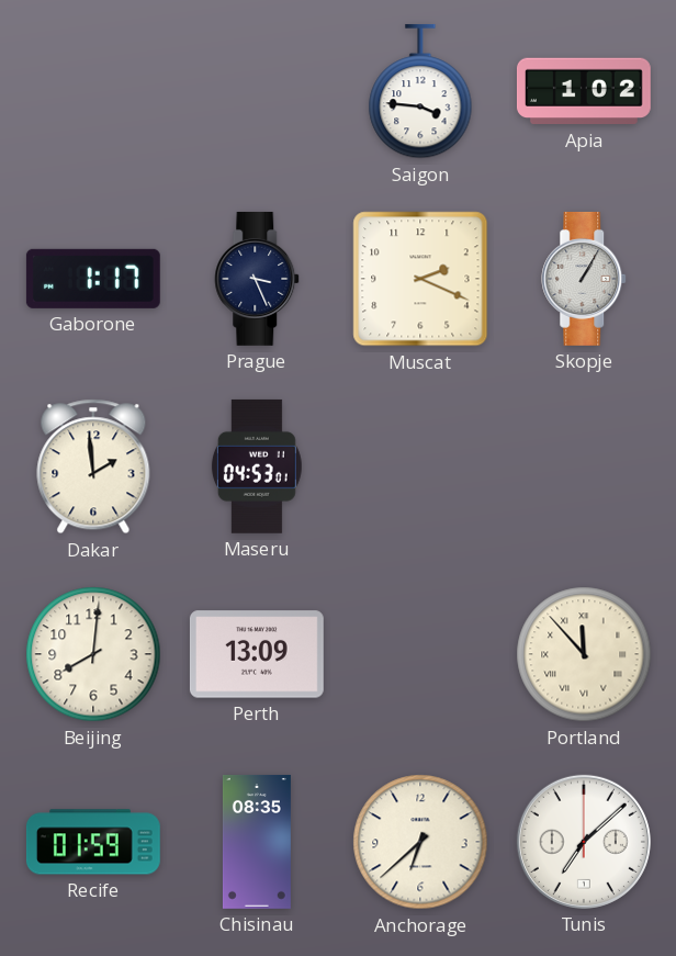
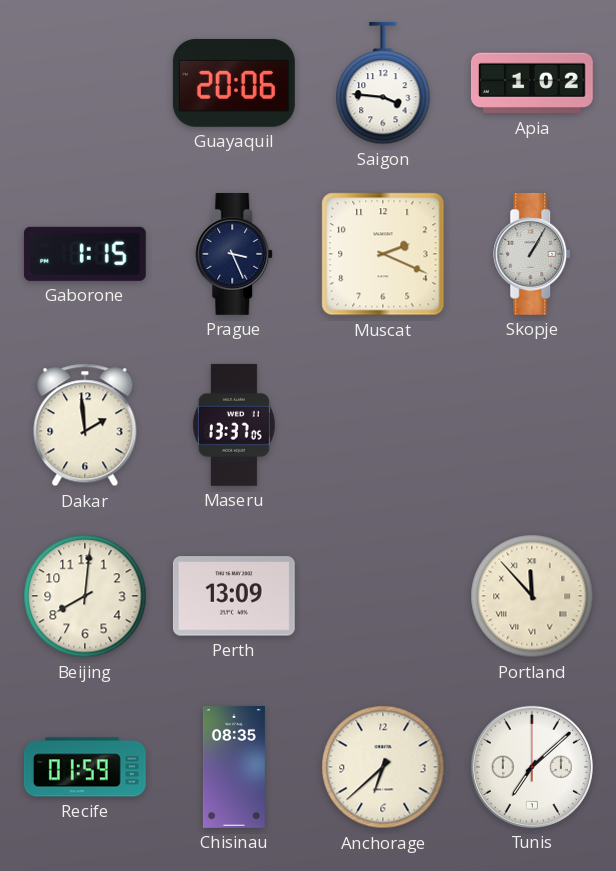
Guayaquil: none -> 20:06
Gaborone: 1:17 -> 1:15
Maseru: 04:53 -> 13:37
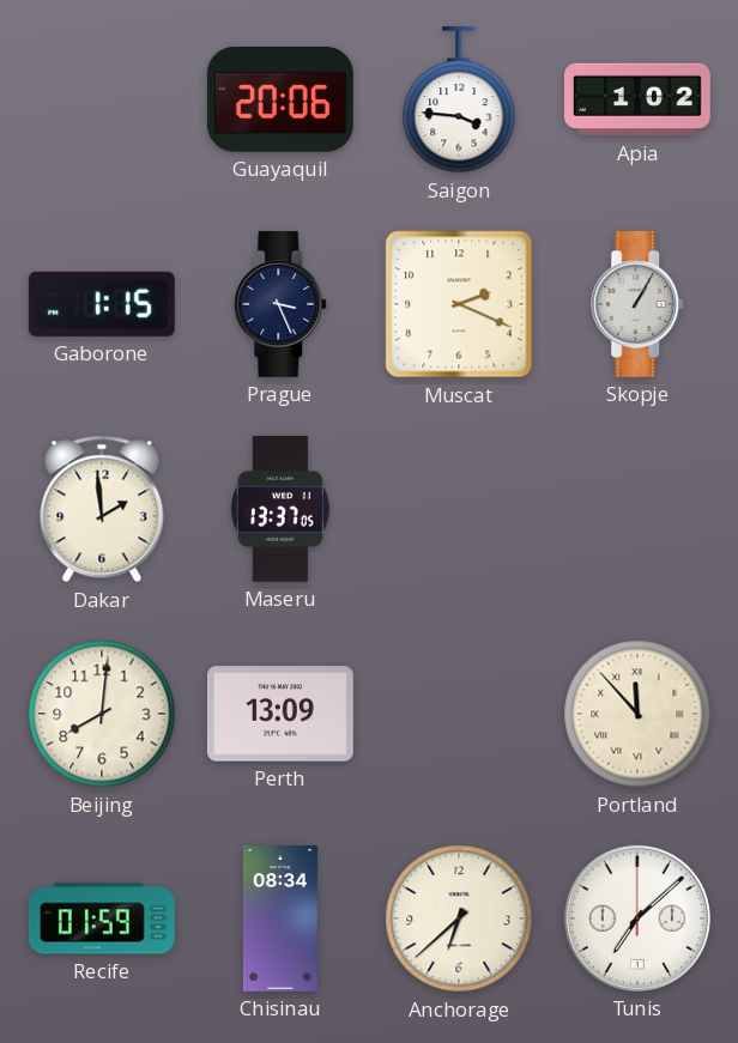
Chisinau: 08:35 -> 08:34
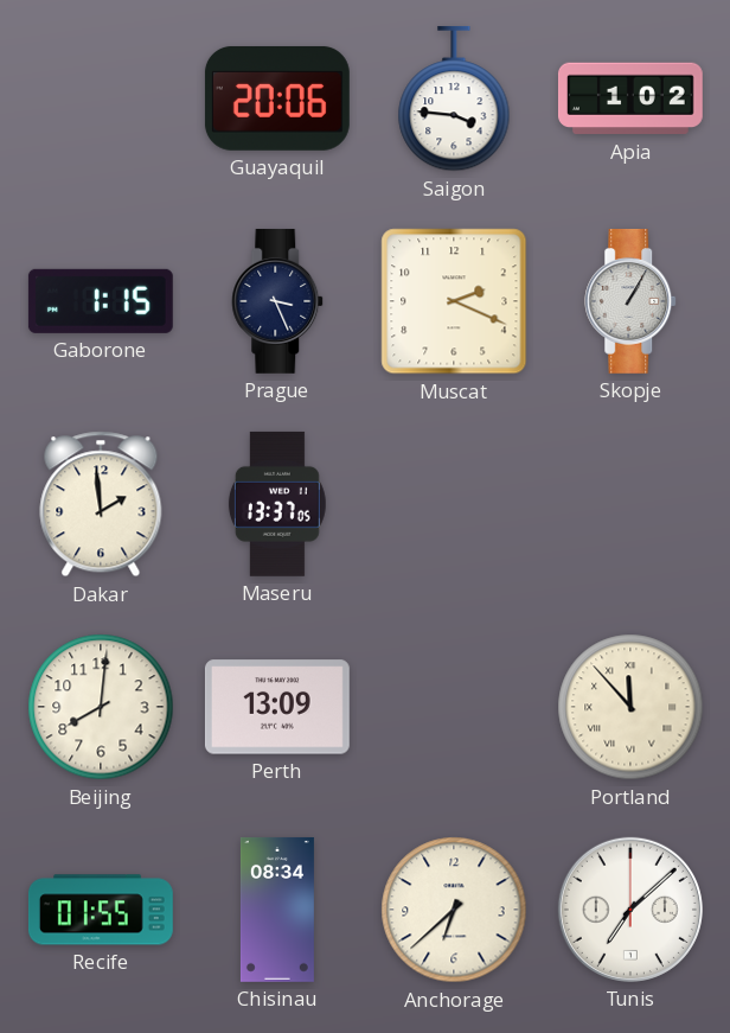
Recife: 01:59 -> 01:55
